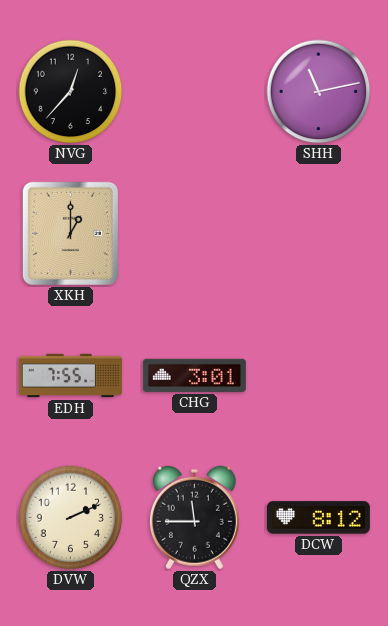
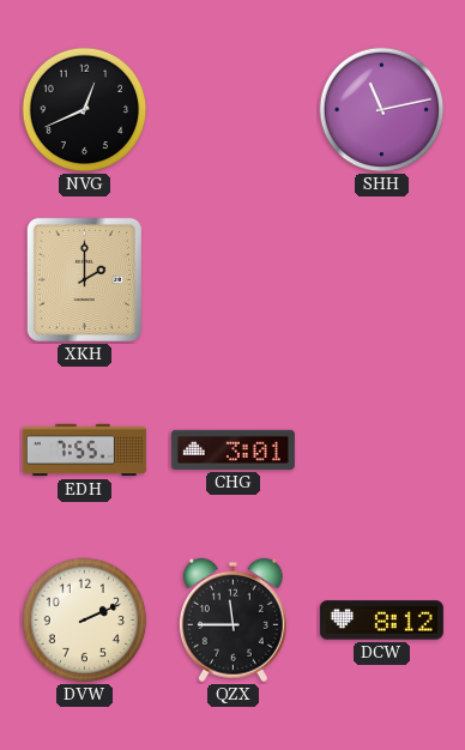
NVG: 12:37 -> 12:41
XKH: 1:00 -> 2:00
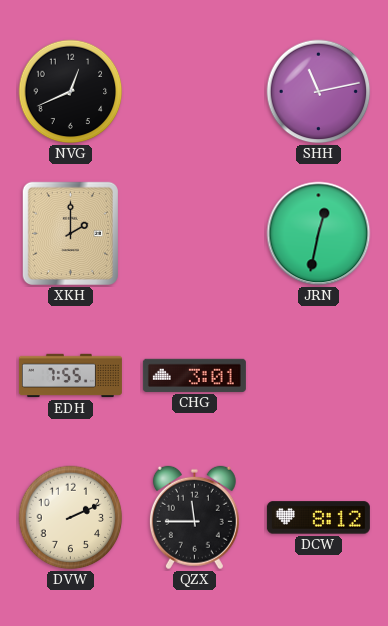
JRN: none -> 12:32
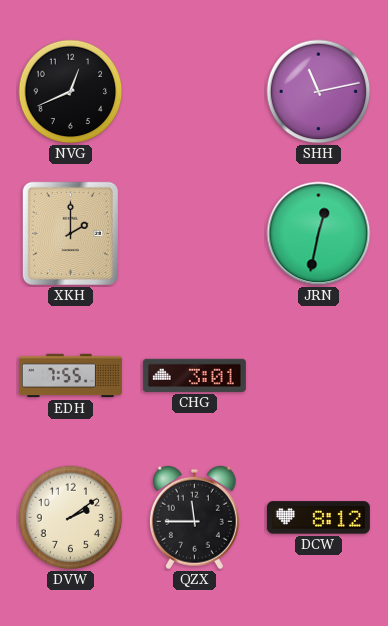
DVW: 2:11 -> 2:09
